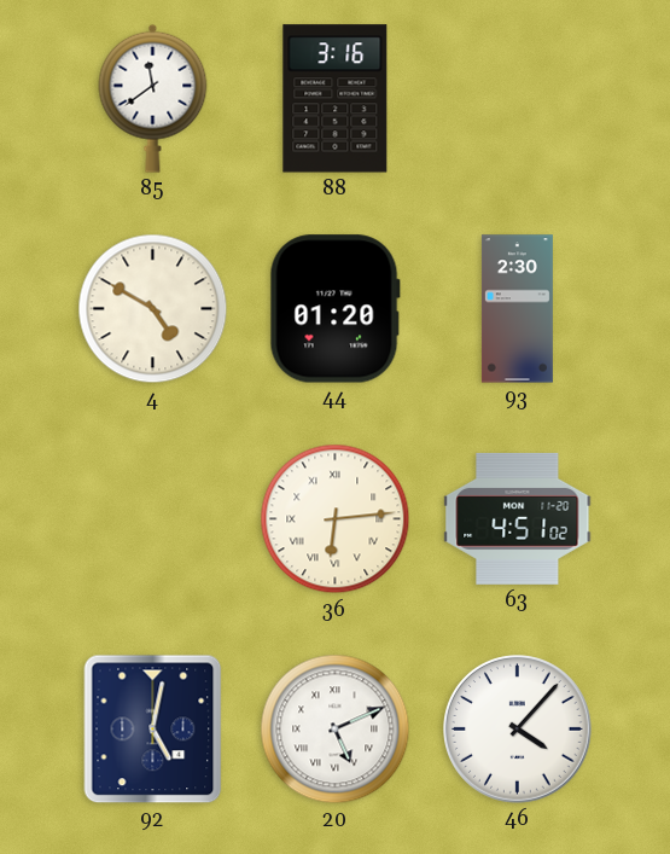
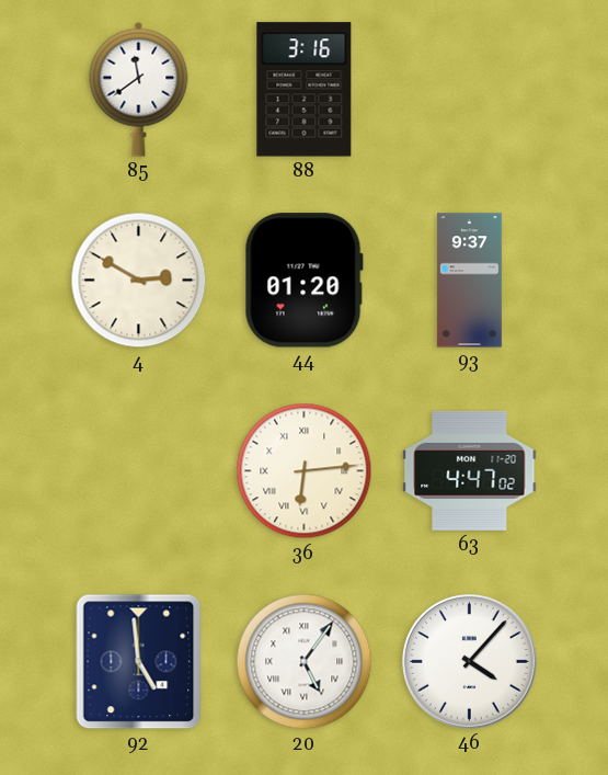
4: 4:50 -> 2:50
93: 2:30 -> 9:37
63: 4:51 -> 4:47
92: 5:02 -> 4:59
20: 5:11 -> 5:06
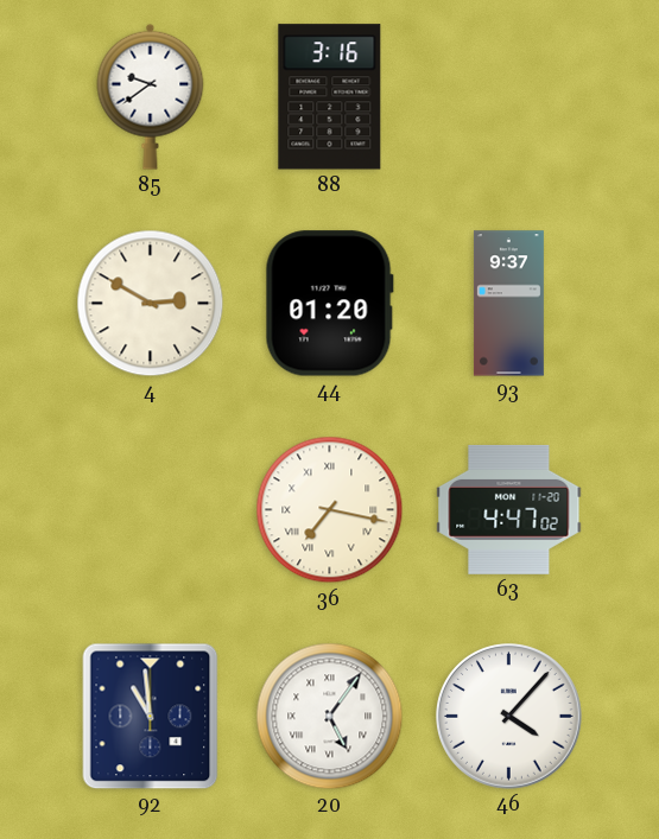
85: 11:39 -> 9:39
36: 6:14 -> 7:17
92: 4:59 -> 10:59
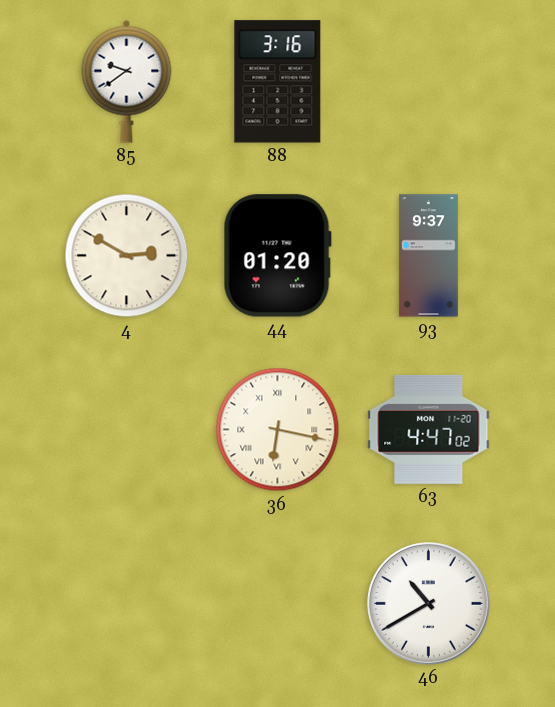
36: 7:17 -> 6:17
92: 10:59 -> none
20: 5:06 -> none
46: 4:07 -> 10:40
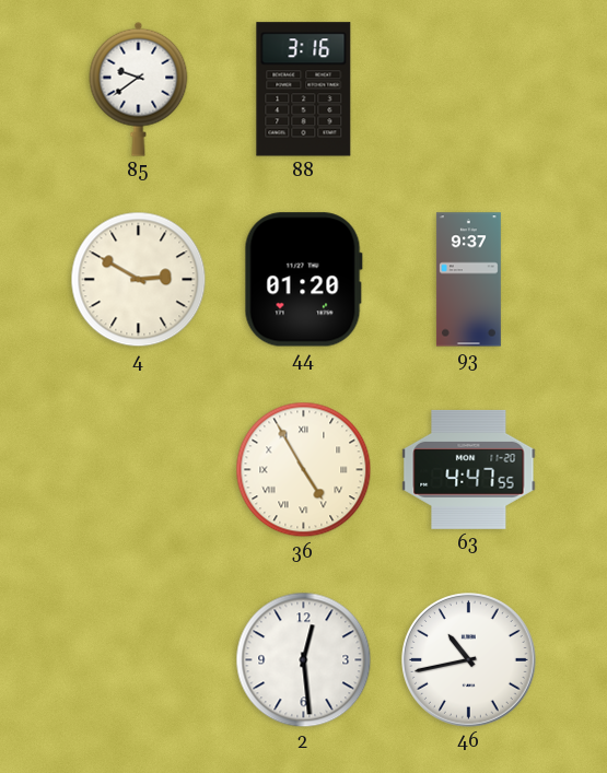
36: 6:17 -> 4:55
63: 4:47:02 -> 4:47:55
2: none -> 12:29
46: 10:40 -> 10:43
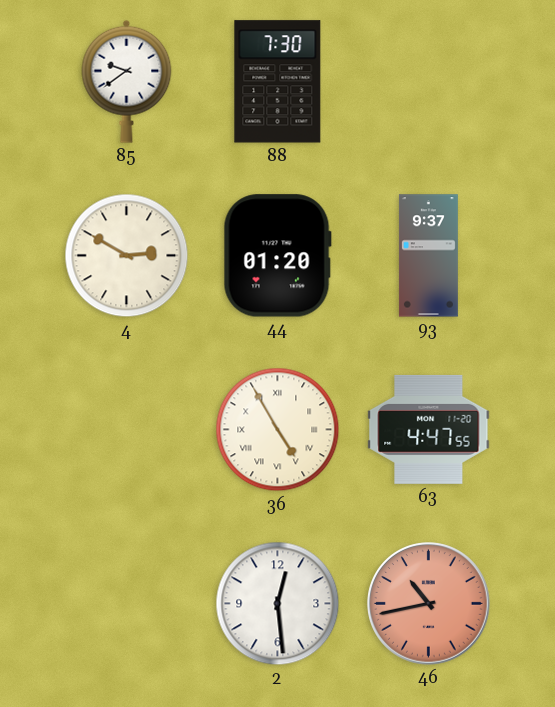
88: 3:16 -> 7:30
46 dial: white -> salmon
